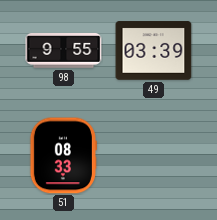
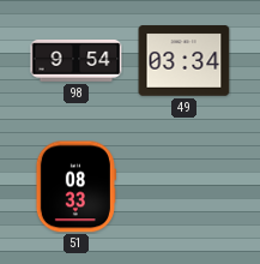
98: 9:55 -> 9:54
49: 03:39 -> 03:34
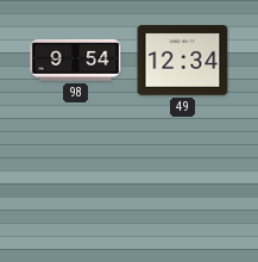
49: 03:34 -> 12:34
51: 08:33 -> none
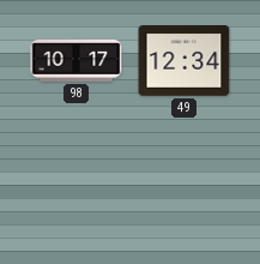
98: 9:54 -> 10:17
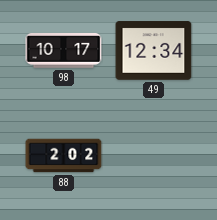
88: none -> 2:02
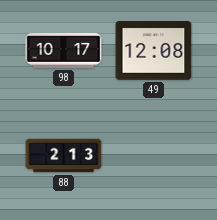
49: 12:34 -> 12:08
88: 2:02 -> 2:13
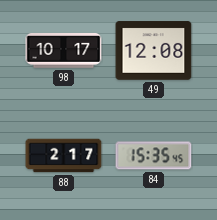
88: 2:13 -> 2:17
84: none -> 15:35
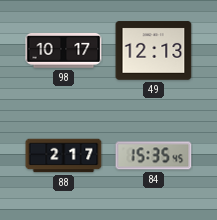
49: 12:08 -> 12:13
